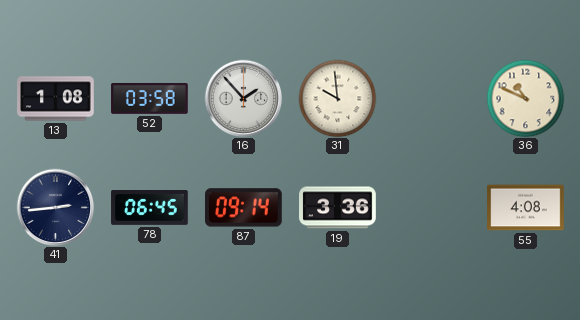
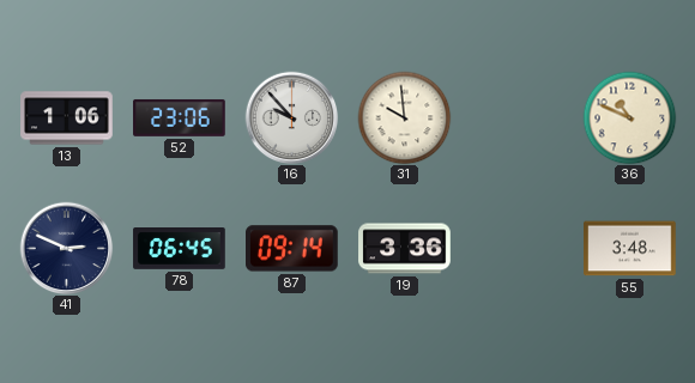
13: 1:08 -> 1:06
52: 03:58 -> 23:06
16: 1:53 -> 9:53
41: 2:44 -> 2:49
55: 4:08 -> 3:48
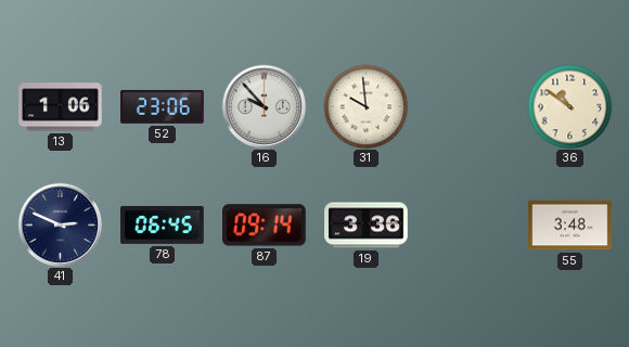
36: 10:49 -> 10:51
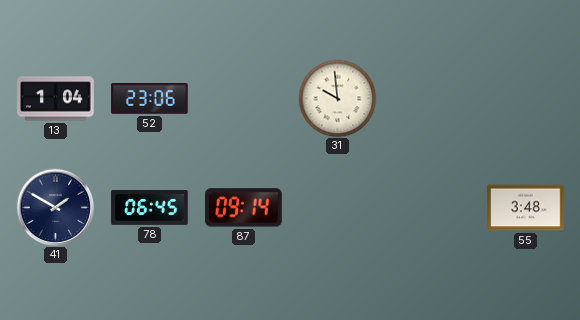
13: 1:06 -> 1:04
16: 9:53 -> none
36: 10:51 -> none
41: 2:49 -> 1:50
19: 3:36 -> none
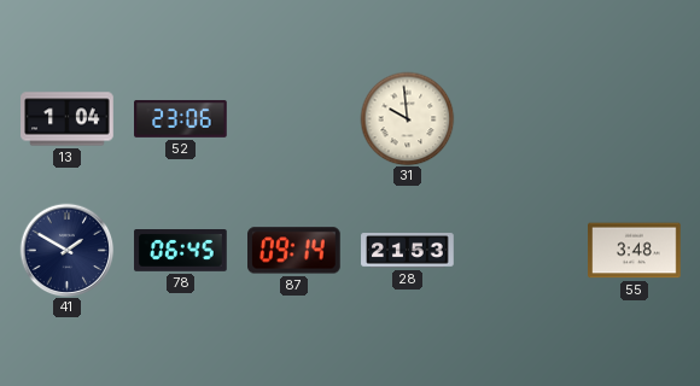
28: none -> 21:53
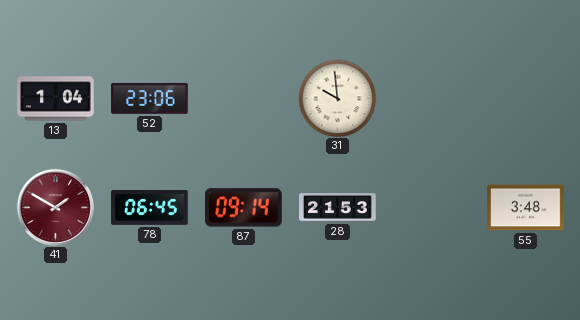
41 dial: navy -> burgundy
